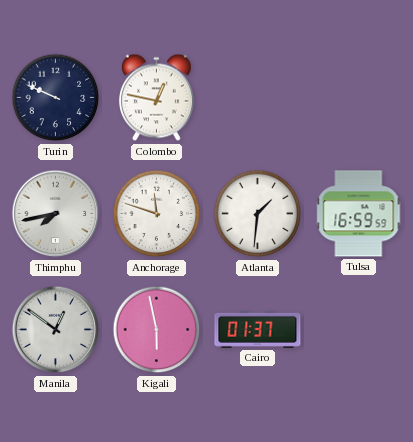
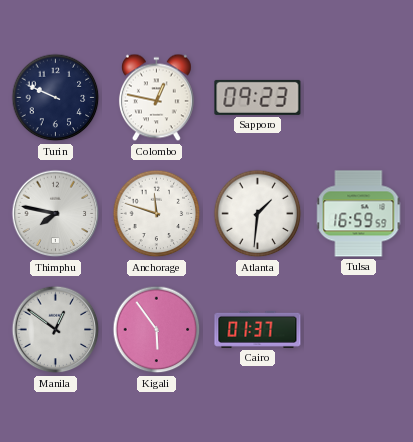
Sapporo: none -> 09:23
Thimphu: 7:43 -> 7:47
Kigali: 5:58 -> 5:54
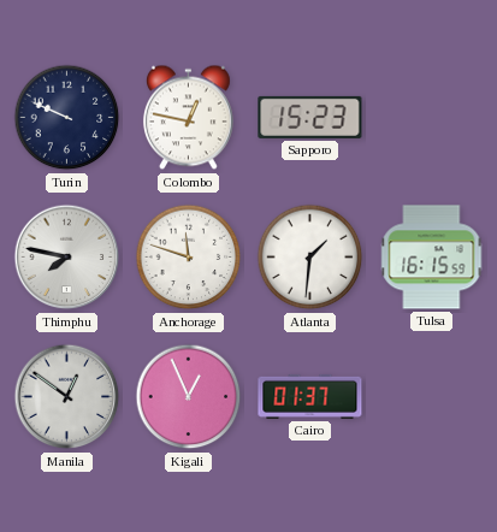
Sapporo: 09:23 -> 15:23
Tulsa: 16:59 -> 16:15
Kigali: 5:54 -> 12:56
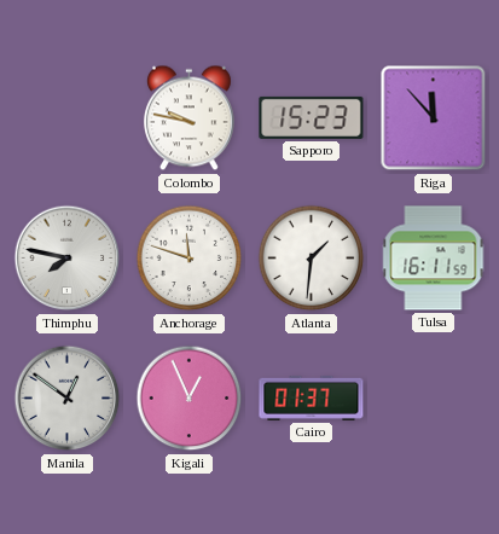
Turin: 9:49 -> none
Colombo: 12:47 -> 9:47
Riga: none -> 11:53
Tulsa: 16:15 -> 16:11
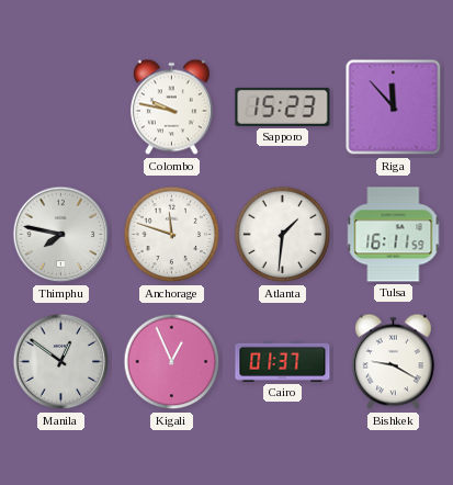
Bishkek: none -> 9:20
